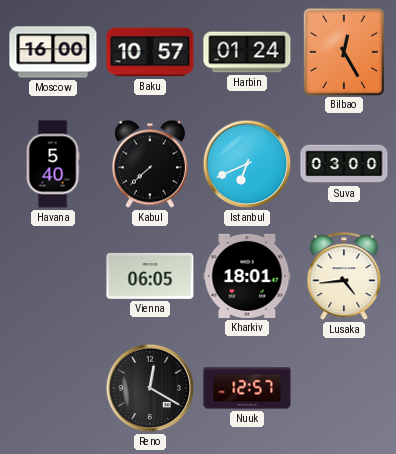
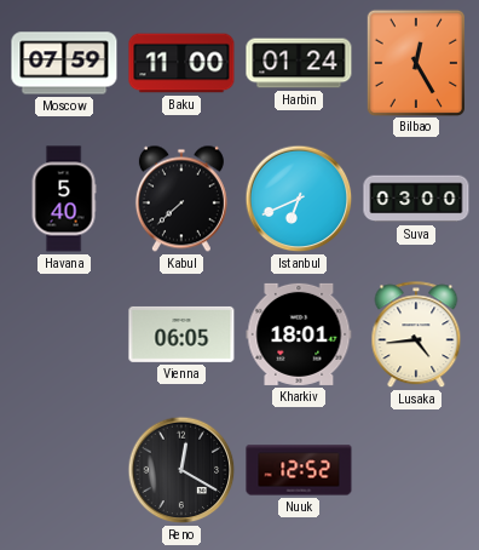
Moscow: 16:00 -> 07:59
Baku: 10:57 -> 11:00
Nuuk: 12:57 -> 12:52
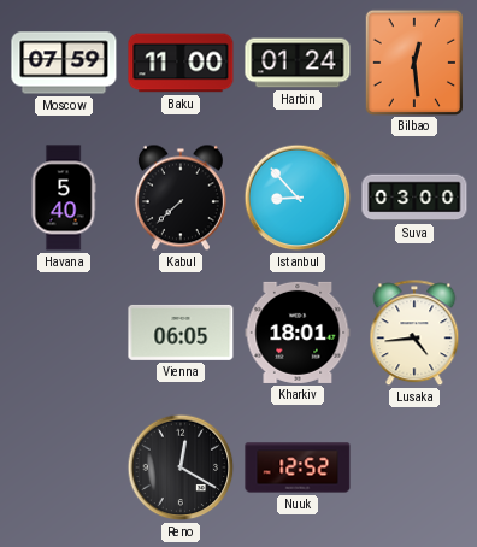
Bilbao: 12:25 -> 12:29
Istanbul: 6:41 -> 8:53
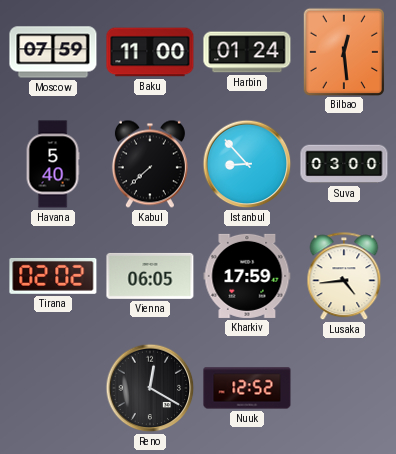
Tirana: none -> 02:02
Kharkiv: 18:01 -> 17:59
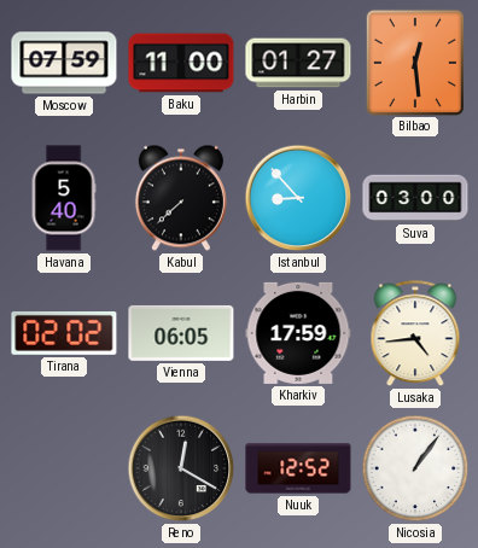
Harbin: 01:24 -> 01:27
Nicosia: none -> 1:06
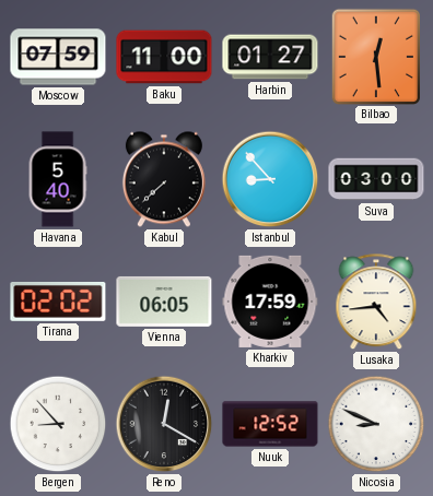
Bergen: none -> 8:53
Nicosia: 1:06 -> 8:49
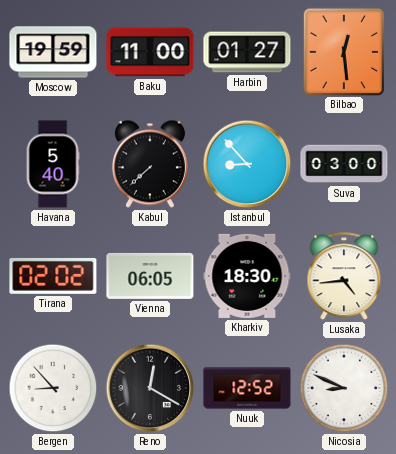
Moscow: 07:59 -> 19:59
Kharkiv: 17:59 -> 18:30
